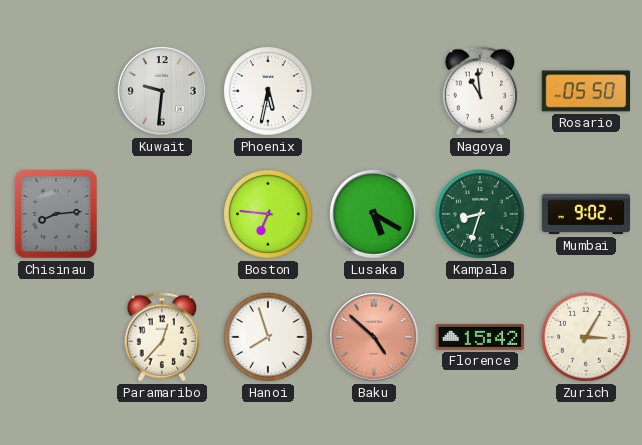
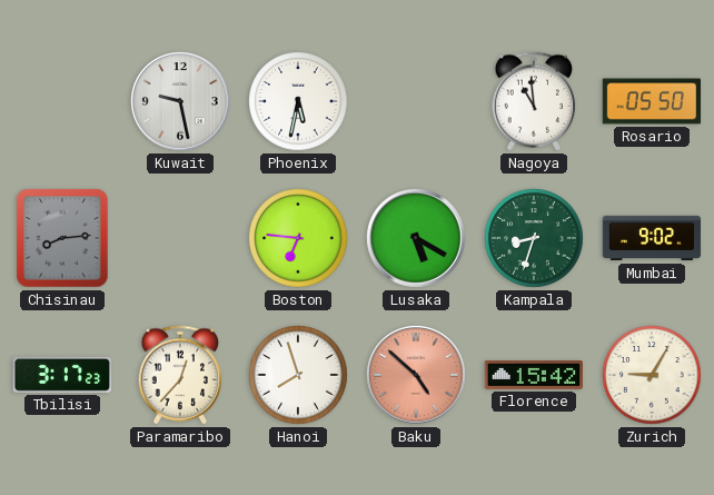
Kuwait: 9:31 -> 9:28
Tbilisi: none -> 3:17
Zurich: 3:05 -> 9:05
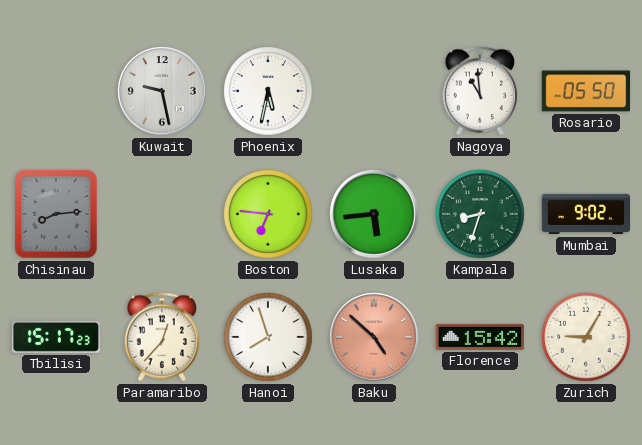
Lusaka: 5:20 -> 5:44
Tbilisi: 3:17 -> 15:17
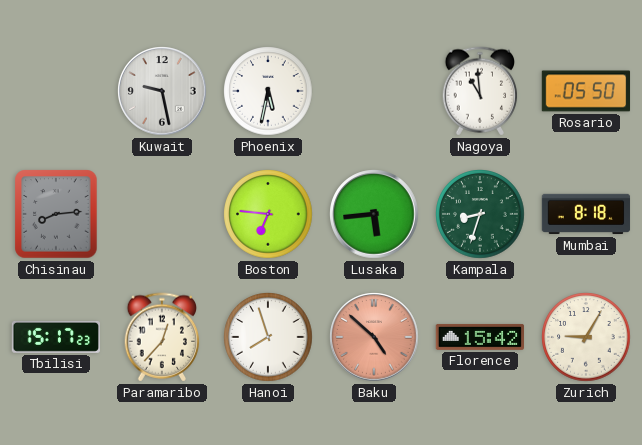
Mumbai: 9:02 -> 8:18
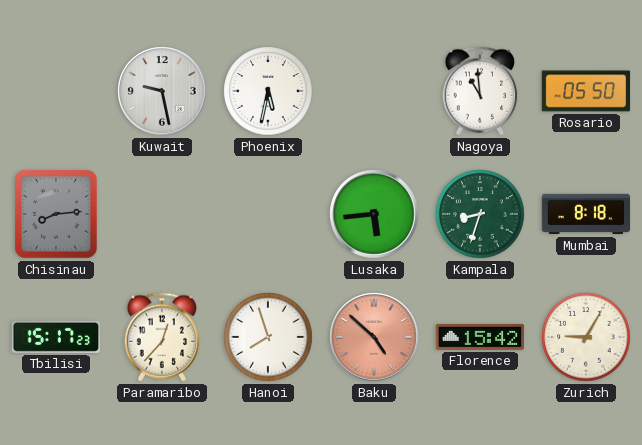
Boston: 6:46 -> none
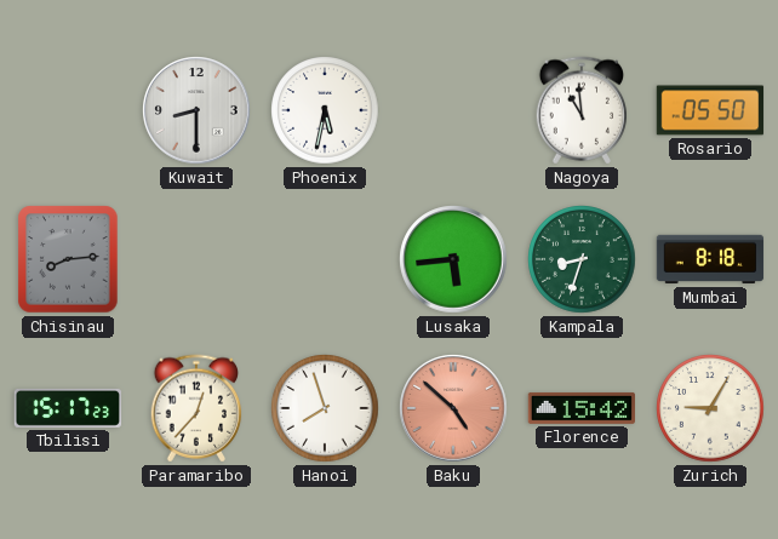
Kuwait: 9:28 -> 8:30
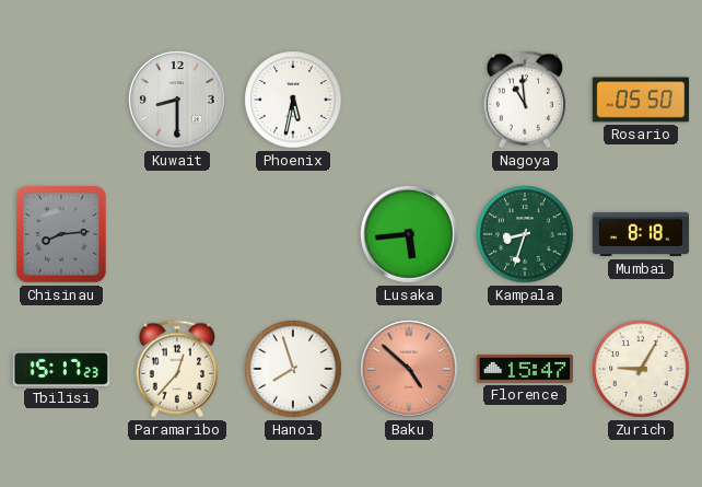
Florence: 15:42 -> 15:47
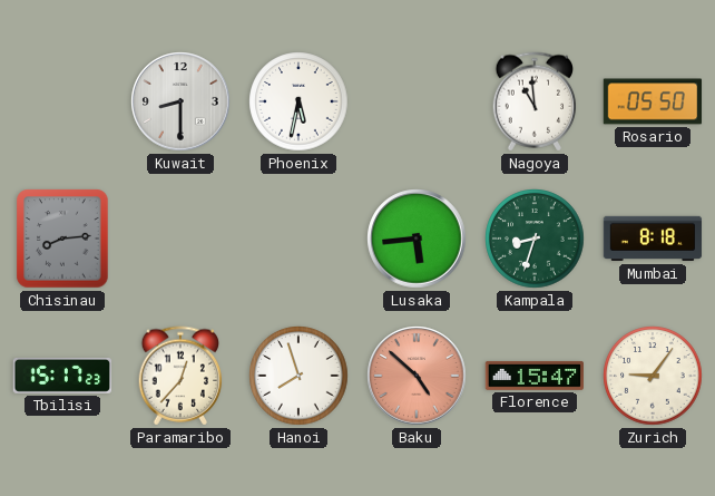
Zurich: 9:05 -> 9:06
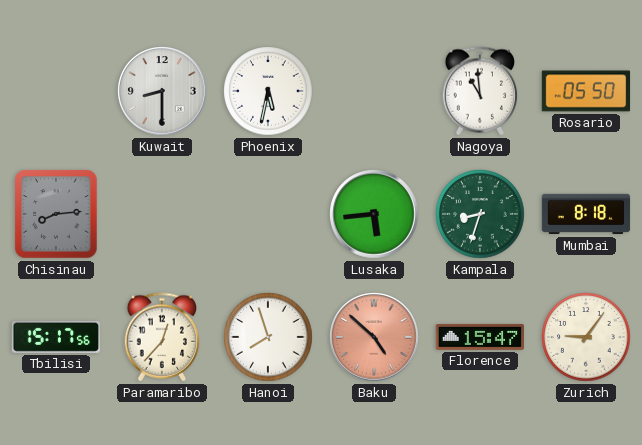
Tbilisi: 15:17:23 -> 15:17:56
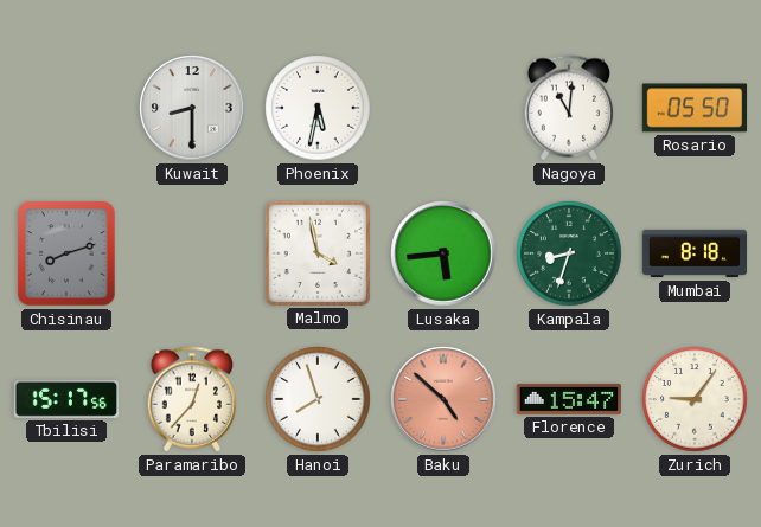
Nagoya: 10:59 -> 11:01
Chisinau: 8:14 -> 8:12
Malmo: none -> 3:58
